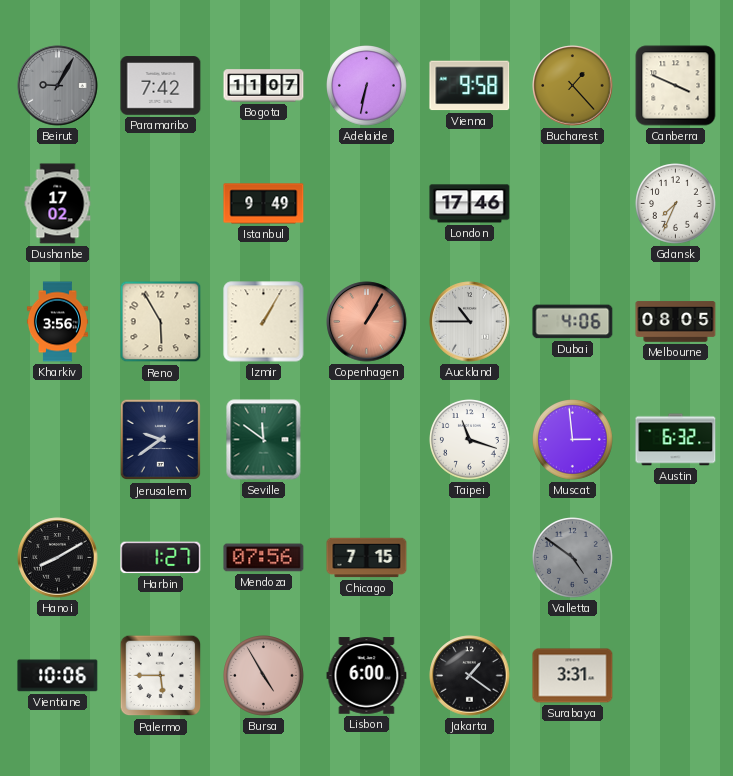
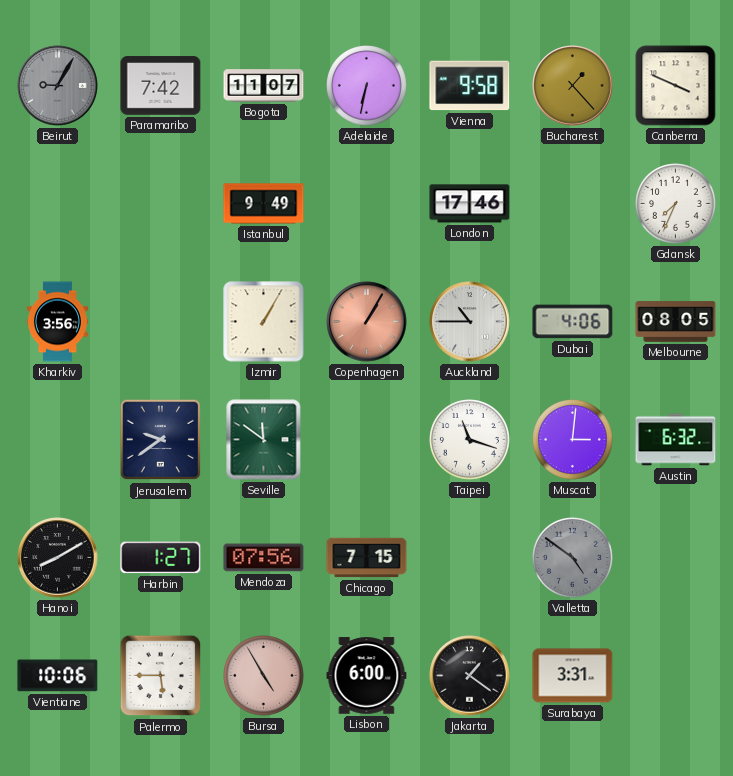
Dushanbe: 17:02 -> none
Reno: 5:55 -> none
Muscat: 2:59 -> 3:01
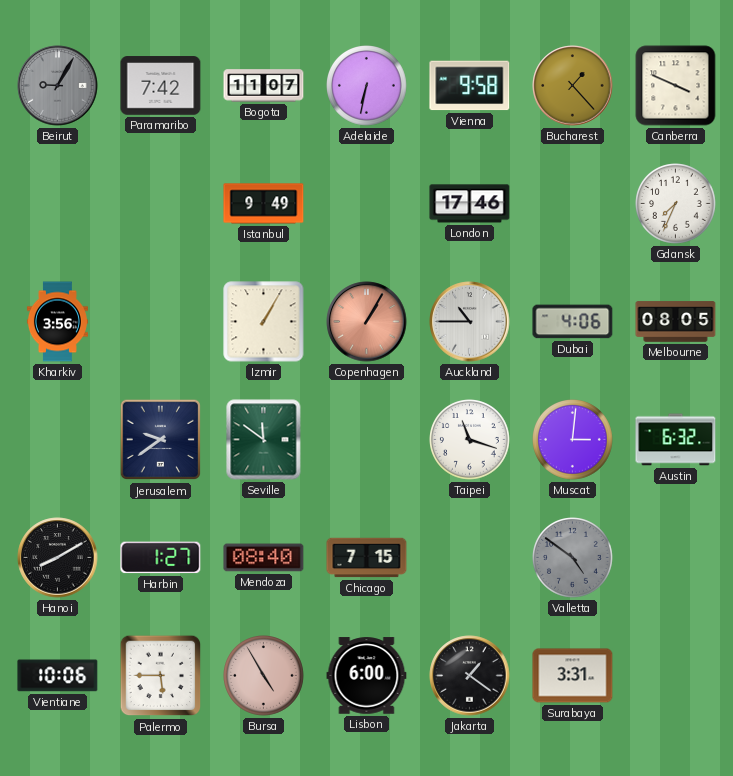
Mendoza: 07:56 -> 08:40
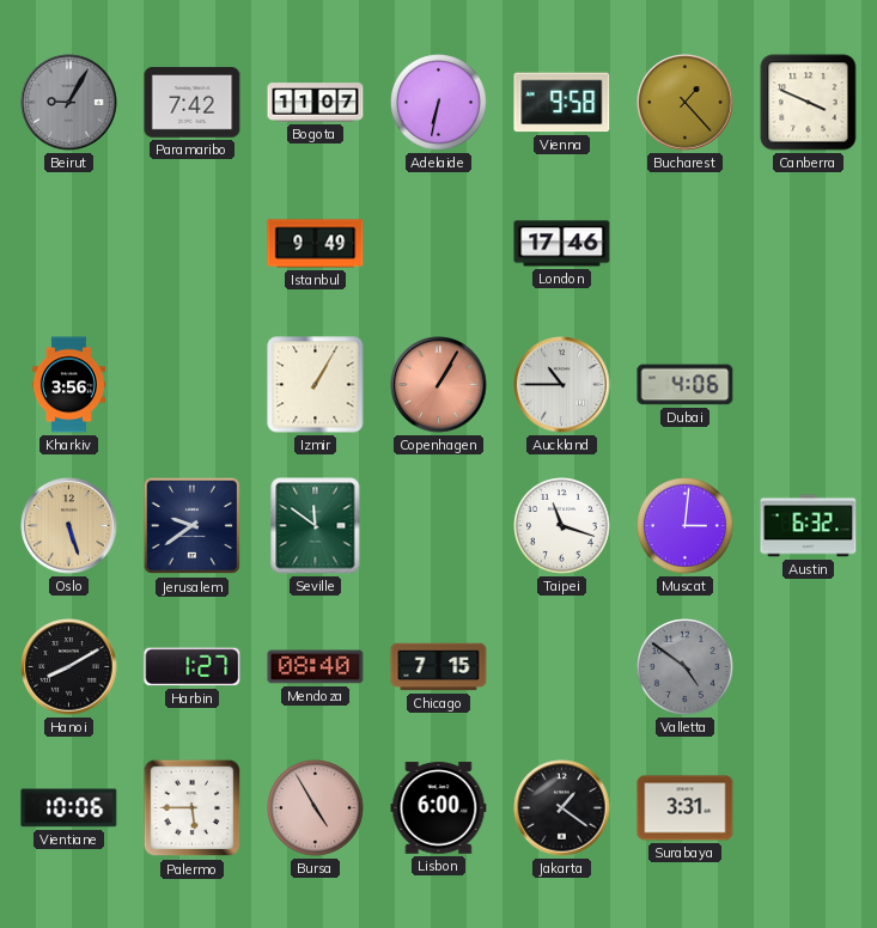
Gdansk: 7:34 -> none
Melbourne: 08:05 -> none
Oslo: none -> 5:27
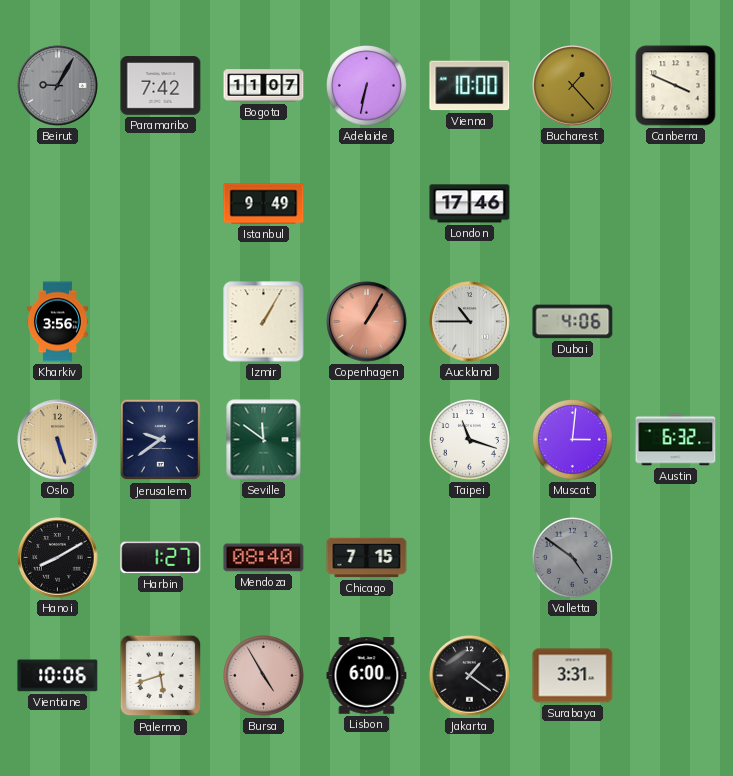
Vienna: 9:58 -> 10:00
Palermo: 5:45 -> 5:42
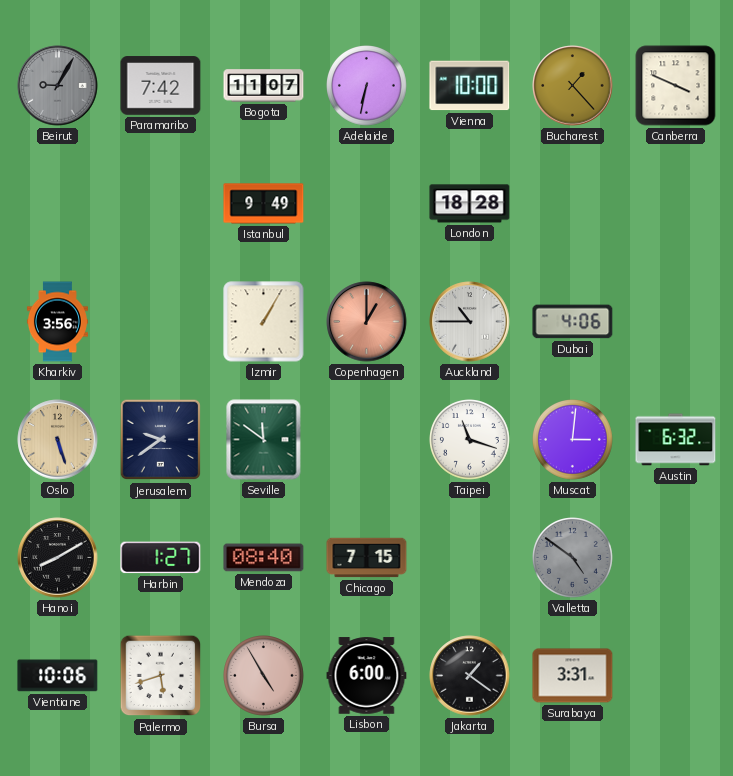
London: 17:46 -> 18:28
Copenhagen: 1:05 -> 1:00
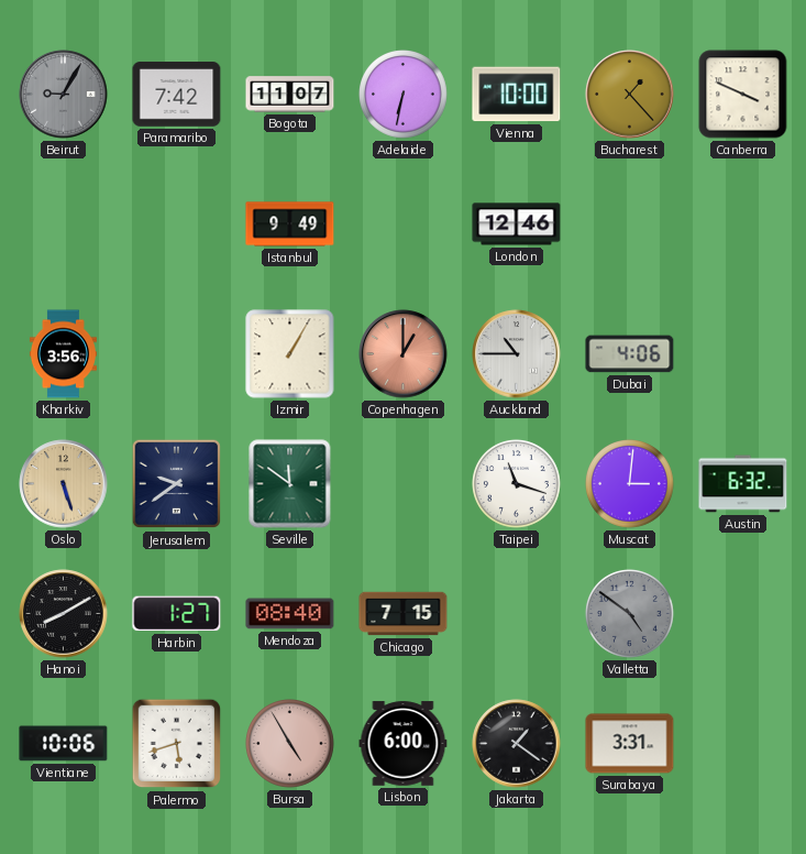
London: 18:28 -> 12:46
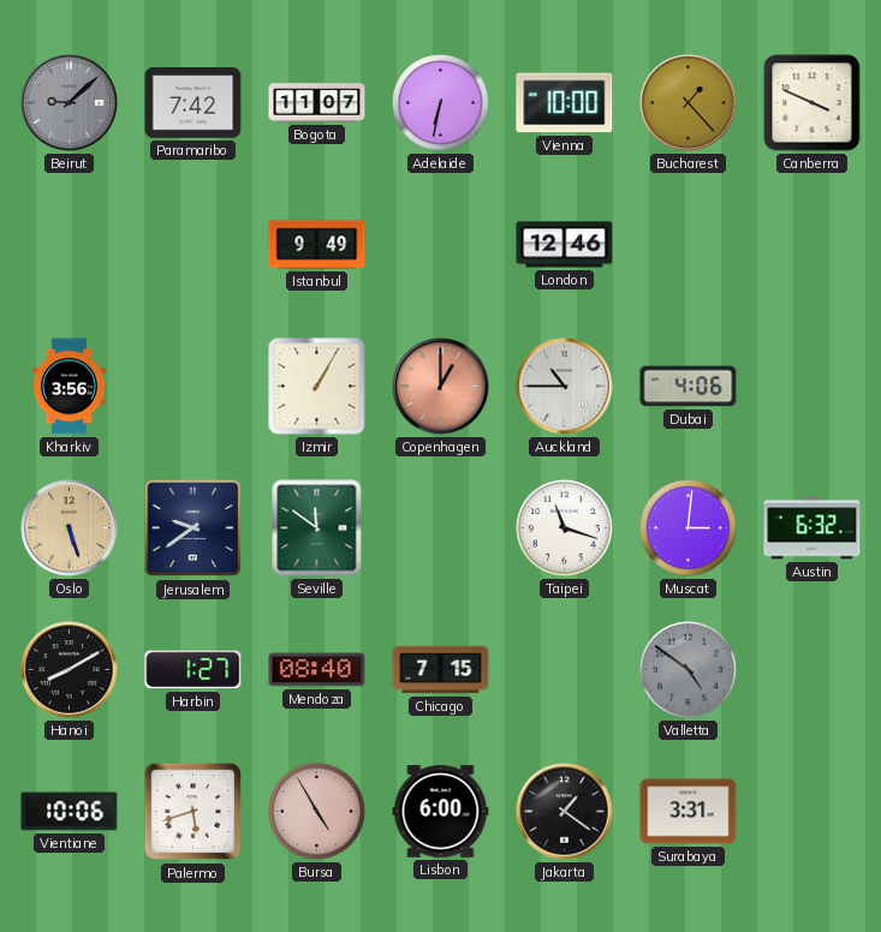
Beirut: 9:05 -> 9:08
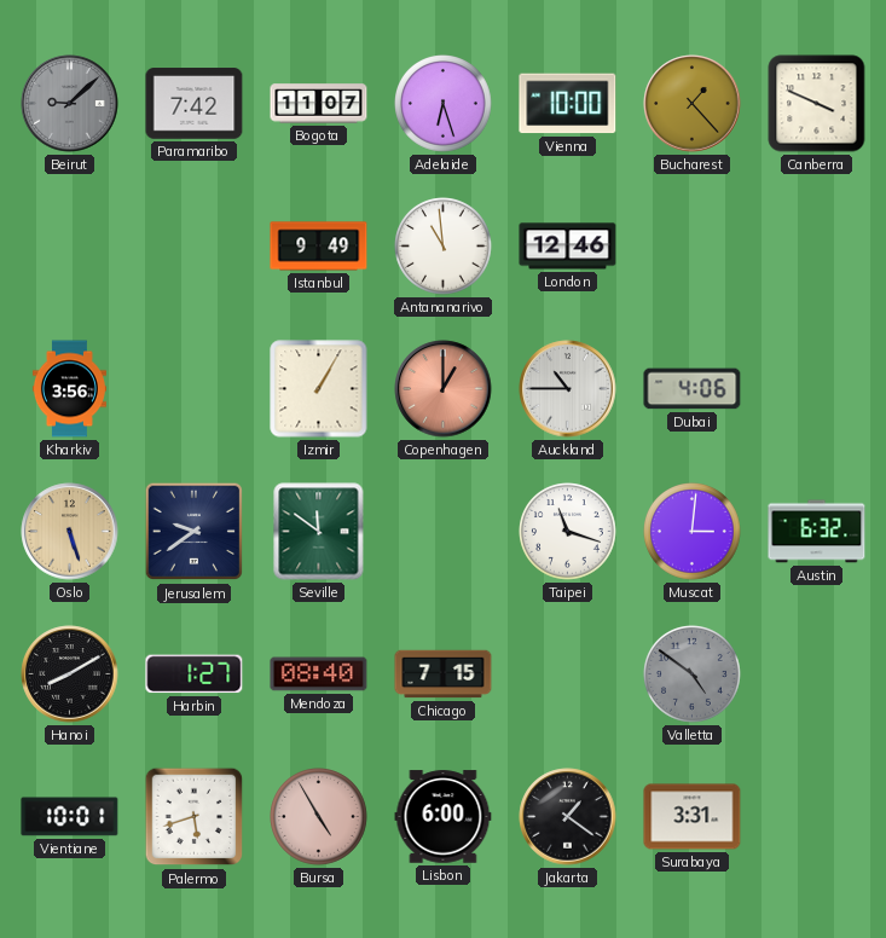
Adelaide: 6:32 -> 6:27
Antananarivo: none -> 10:59
Vientiane: 10:06 -> 10:01
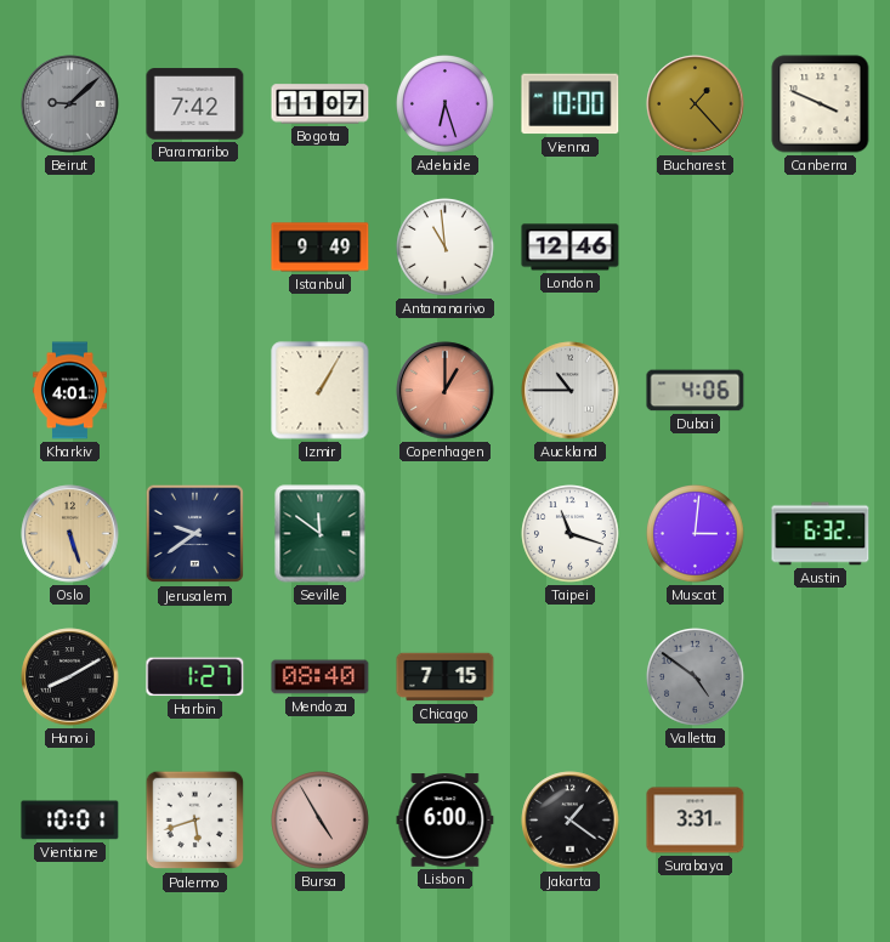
Kharkiv: 3:56 -> 4:01
